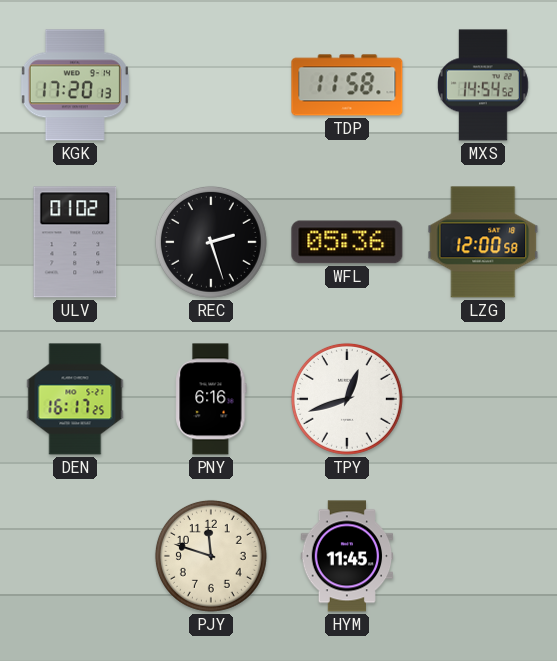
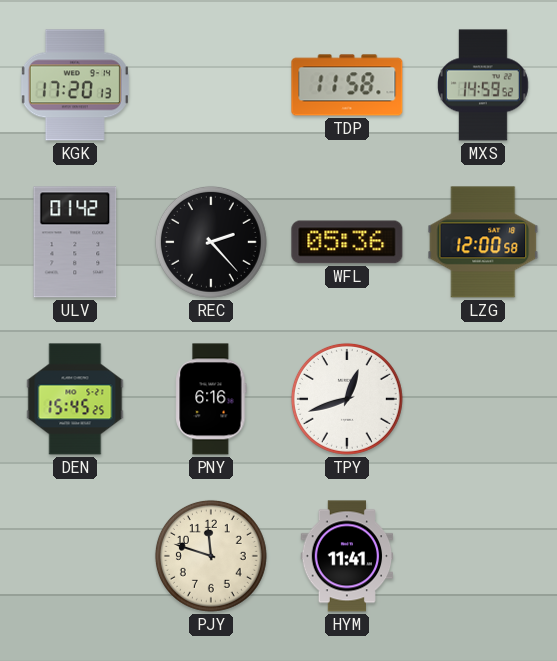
MXS: 14:54 -> 14:59
ULV: 01:02 -> 01:42
REC: 2:27 -> 2:23
DEN: 16:17 -> 15:45
HYM: 11:45 -> 11:41
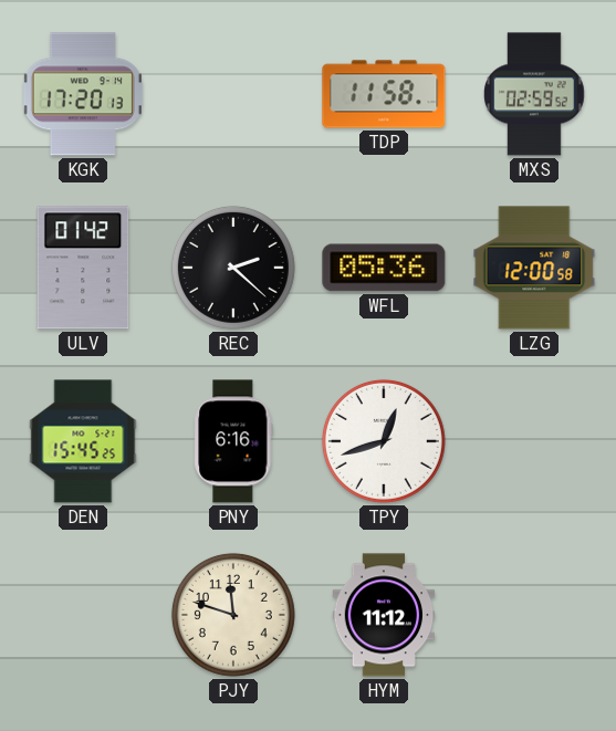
MXS: 14:59 -> 02:59
REC: 2:23 -> 2:22
HYM: 11:41 -> 11:12
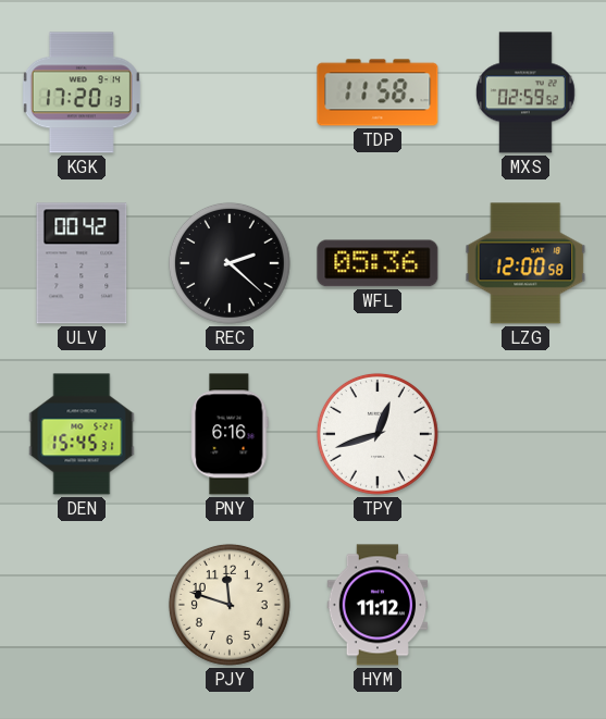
ULV: 01:42 -> 00:42
DEN: 15:45:25 -> 15:45:31
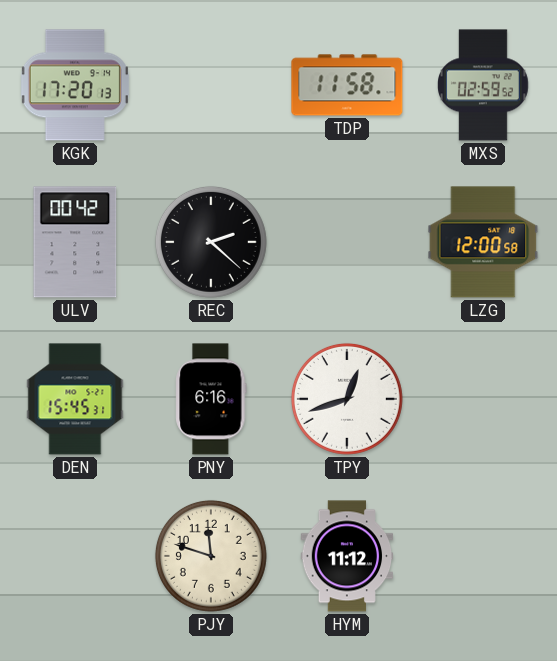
WFL: 05:36 -> none
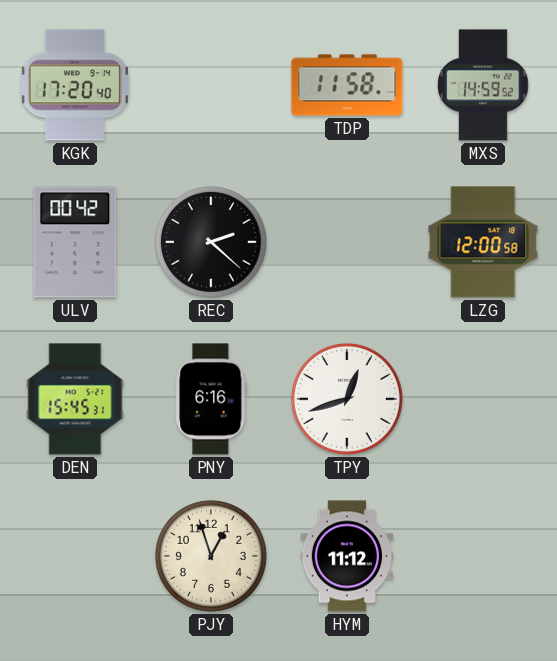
KGK: 17:20:13 -> 17:20:40
MXS: 02:59 -> 14:59
PJY: 11:48 -> 12:57
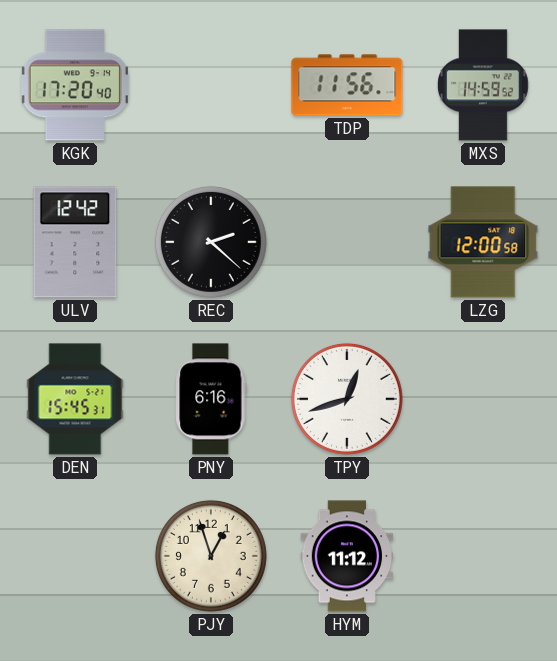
TDP: 11:58 -> 11:56
ULV: 00:42 -> 12:42
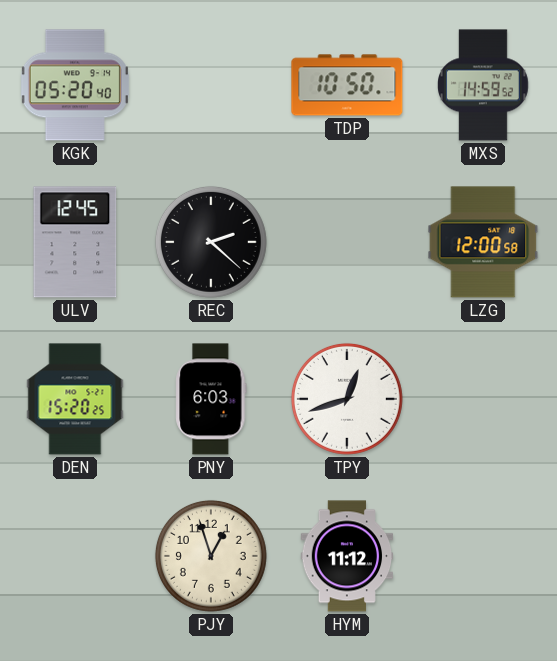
KGK: 17:20 -> 05:20
TDP: 11:56 -> 10:50
ULV: 12:42 -> 12:45
DEN: 15:45 -> 15:20
PNY: 6:16 -> 6:03
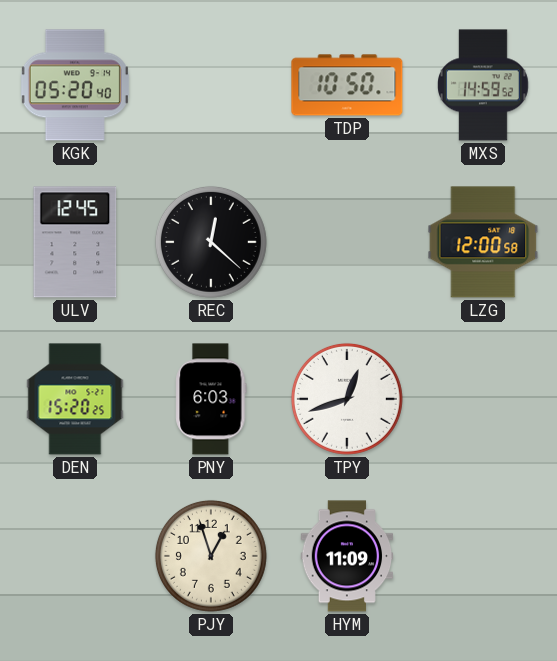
REC: 2:22 -> 12:22
HYM: 11:12 -> 11:09
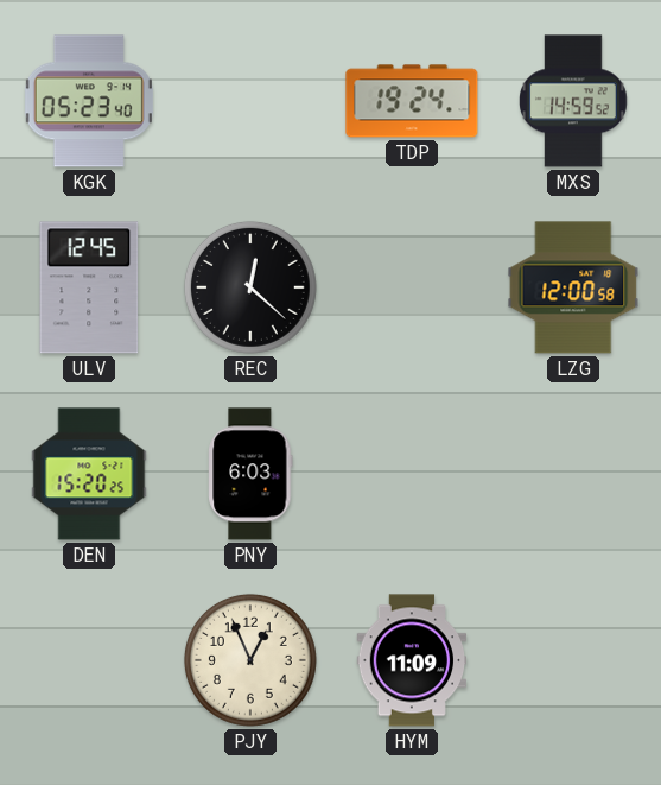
KGK: 05:20 -> 05:23
TDP: 10:50 -> 19:24
TPY: 12:42 -> none
PJY: 12:57 -> 12:56
